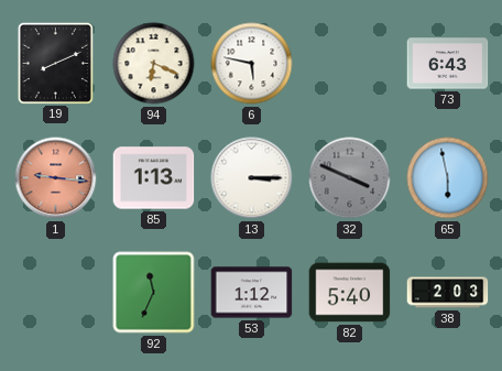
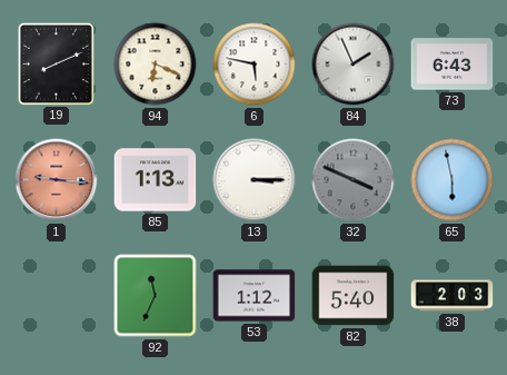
84: none -> 1:56
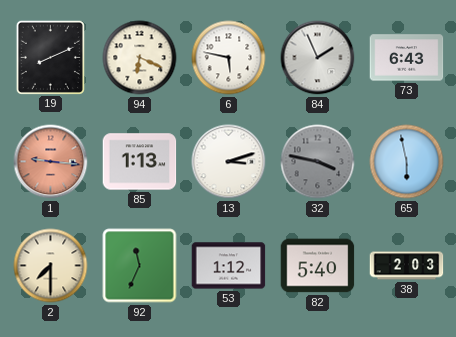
13: 3:15 -> 3:12
32: 3:49 -> 3:47
2: none -> 7:30
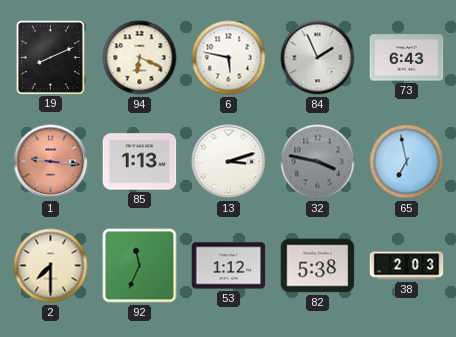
65: 5:58 -> 6:58
82: 5:40 -> 5:38
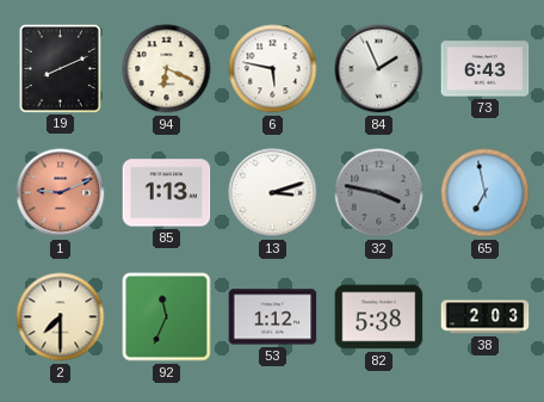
1: 9:16 -> 9:11
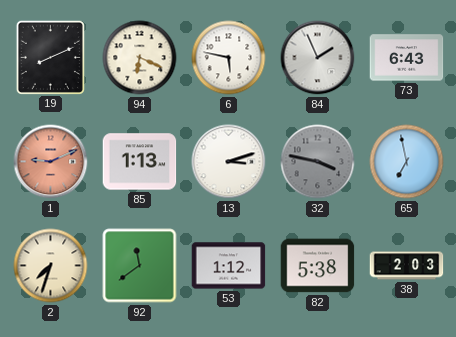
2: 7:30 -> 7:33
92: 11:34 -> 11:39
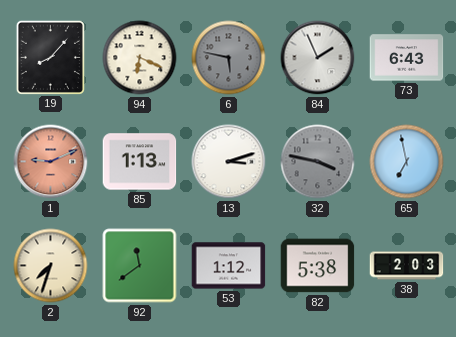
19: 8:11 -> 8:07
6 dial: white -> grey
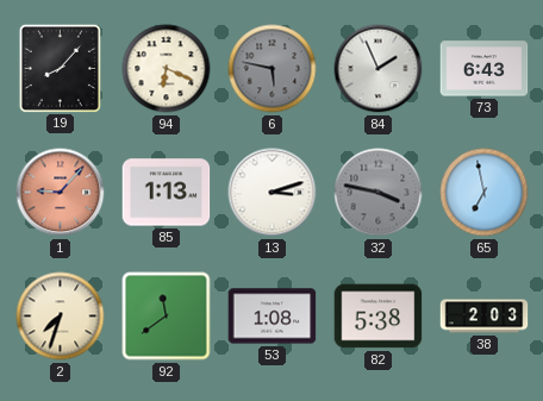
1: 9:11 -> 9:07
53: 1:12 -> 1:08
